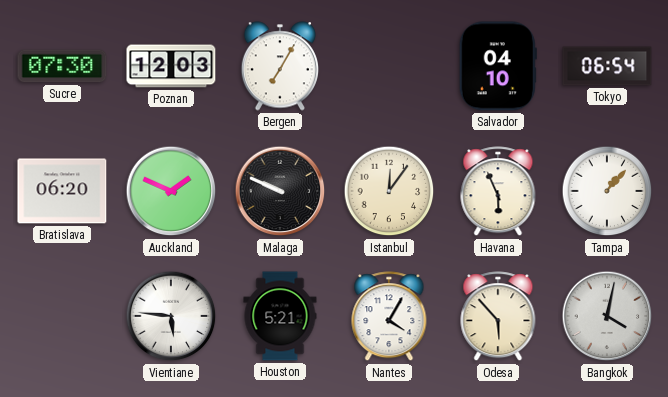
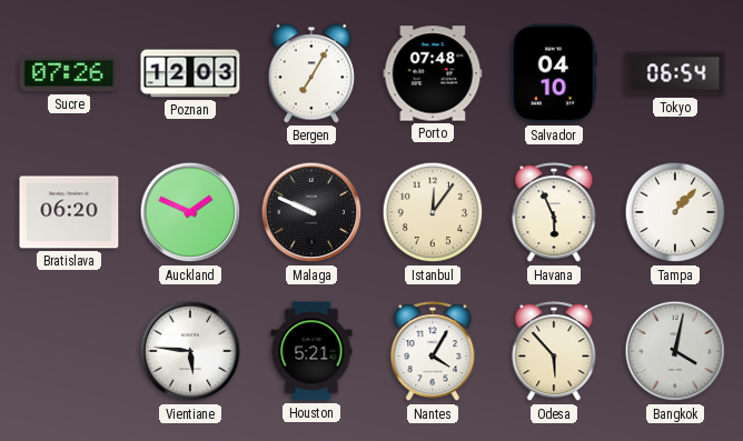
Sucre: 07:30 -> 07:26
Porto: none -> 07:48
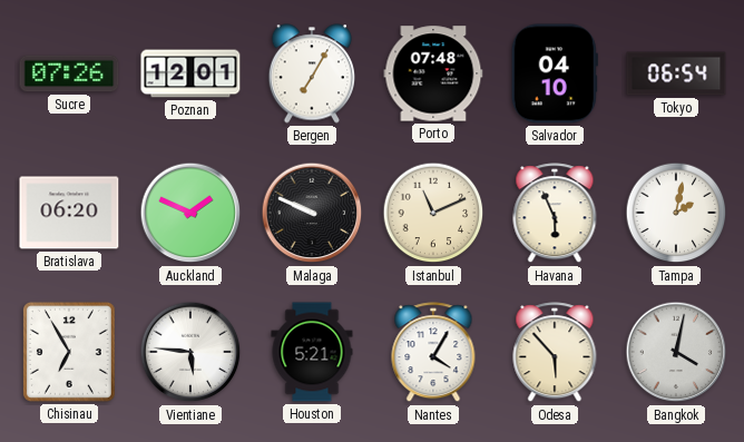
Poznan: 12:03 -> 12:01
Istanbul: 12:06 -> 11:11
Tampa: 1:07 -> 2:02
Chisinau: none -> 6:55
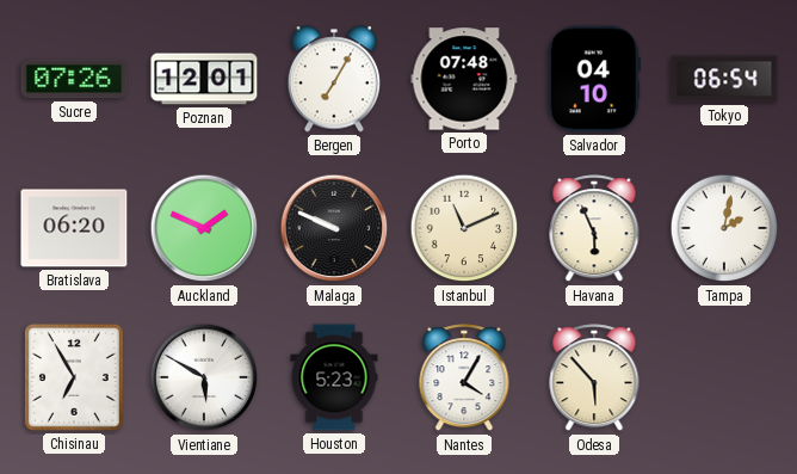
Vientiane: 5:46 -> 5:50
Houston: 5:21 -> 5:23
Bangkok: 4:02 -> none
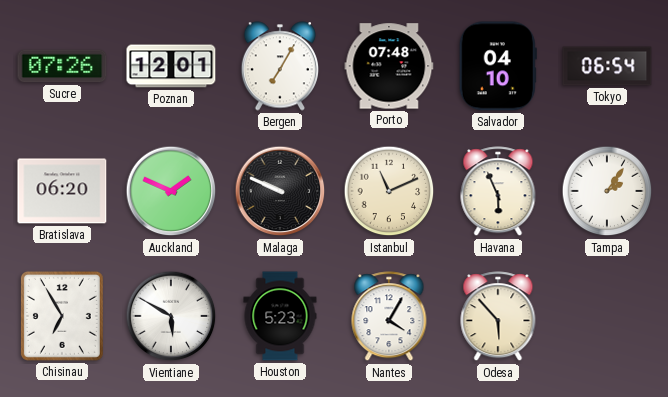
Tampa: 2:02 -> 2:06
